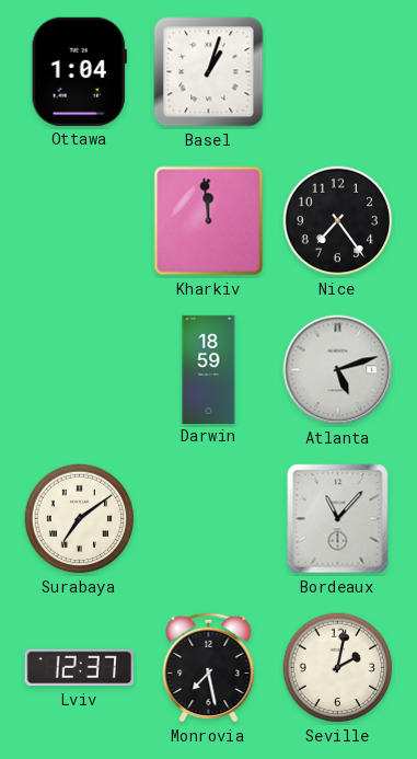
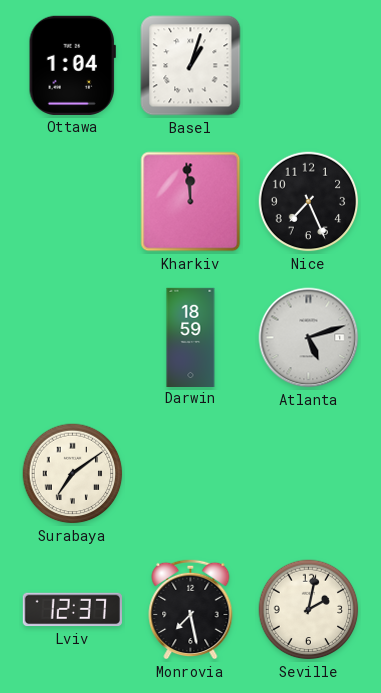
Nice: 7:24 -> 7:26
Bordeaux: 11:07 -> none
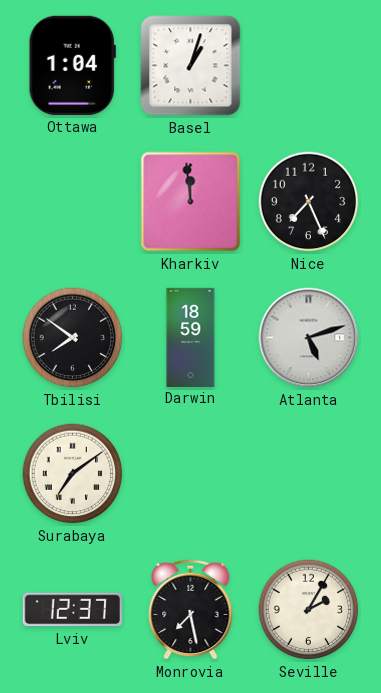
Tbilisi: none -> 7:51
Seville: 2:02 -> 2:05
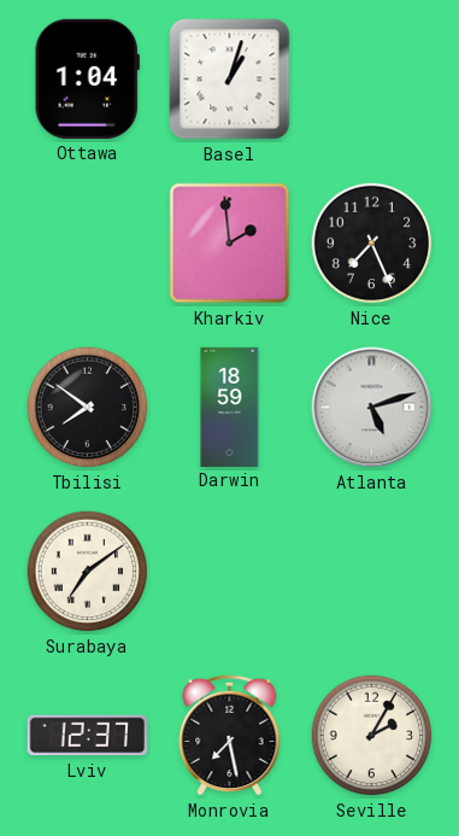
Kharkiv: 11:59 -> 1:59
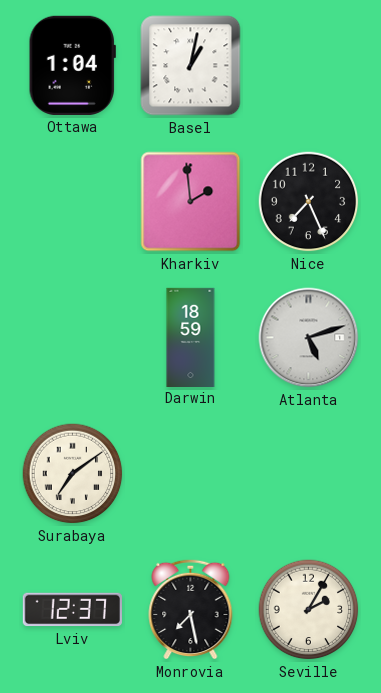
Basel: 1:03 -> 1:02
Tbilisi: 7:51 -> none
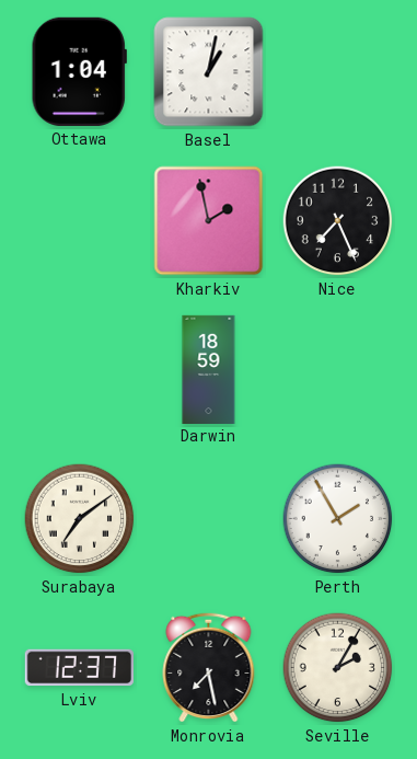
Kharkiv: 1:59 -> 1:58
Atlanta: 5:12 -> none
Perth: none -> 1:55
